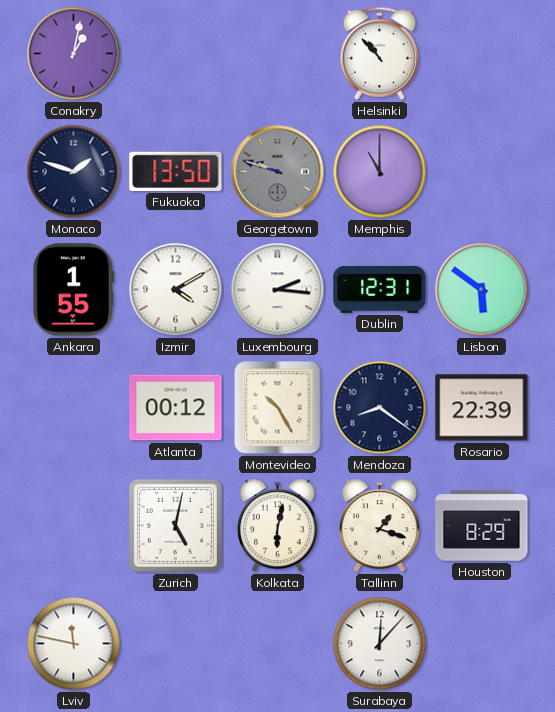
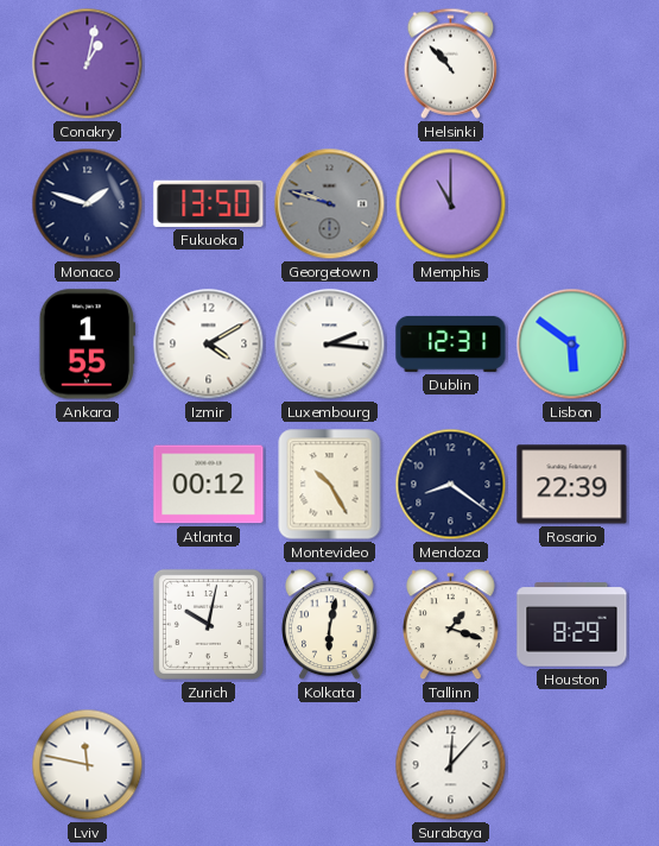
Zurich: 5:02 -> 10:02
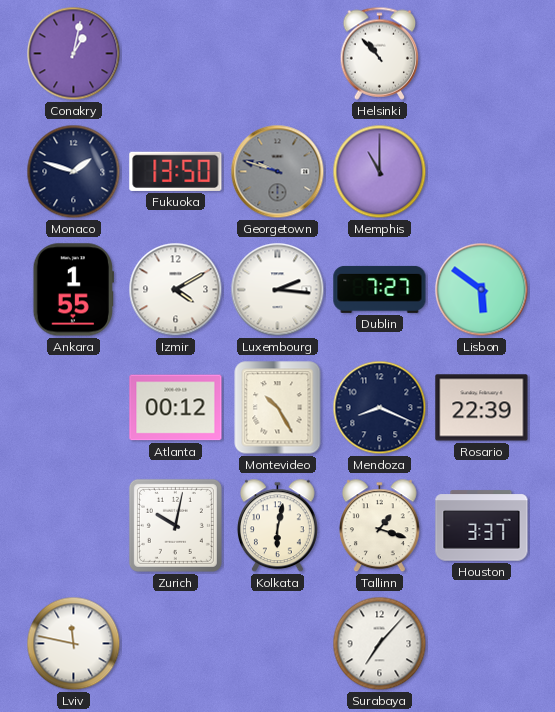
Dublin: 12:31 -> 7:27
Mendoza: 8:21 -> 8:19
Houston: 8:29 -> 3:37
Surabaya: 12:07 -> 7:07
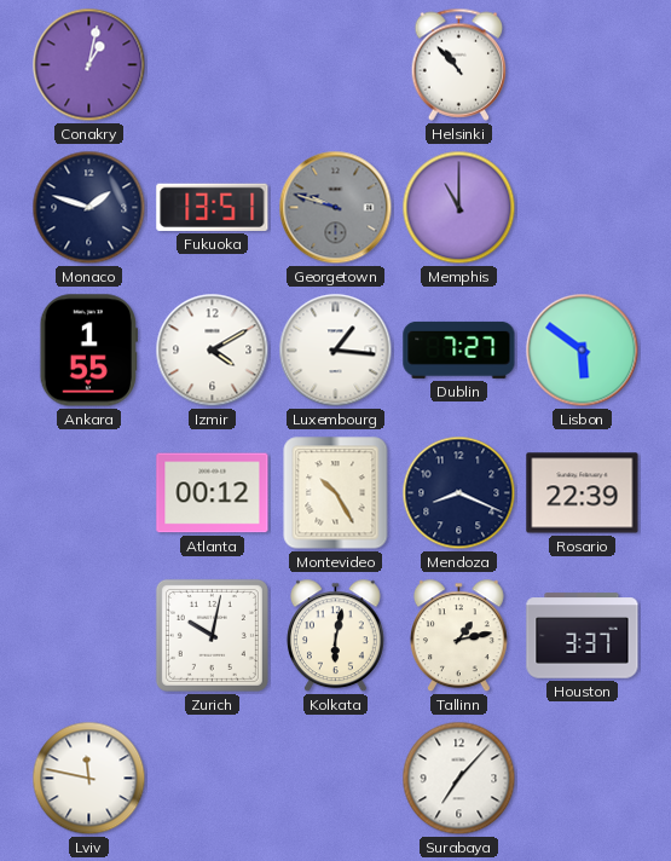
Fukuoka: 13:50 -> 13:51
Luxembourg: 2:16 -> 1:16
Tallinn: 1:18 -> 1:13
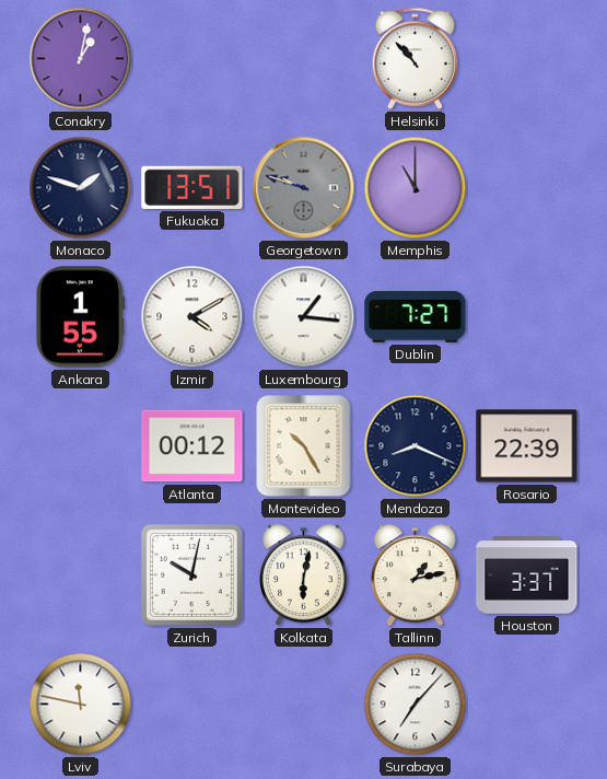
Lisbon: 5:51 -> none
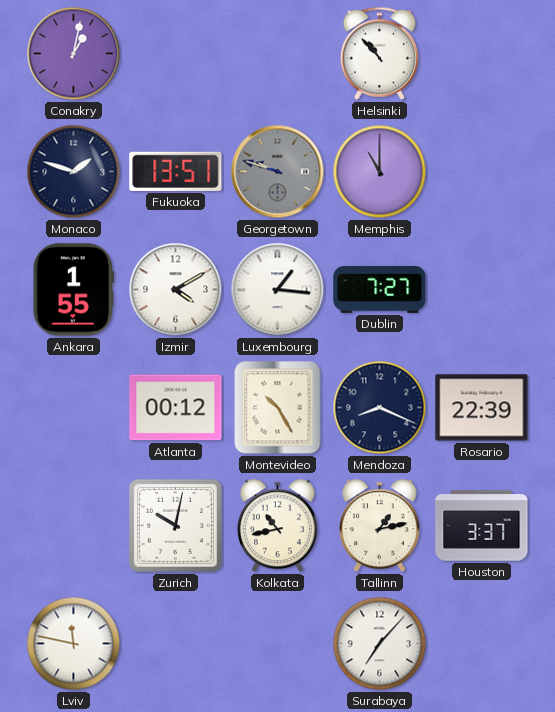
Kolkata: 6:02 -> 10:43
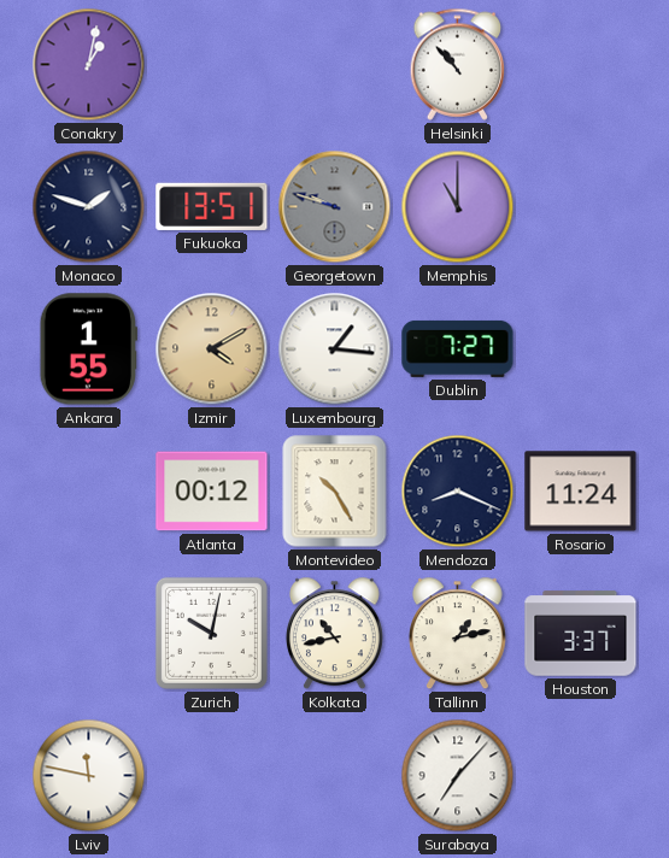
Izmir dial: white -> champagne
Rosario: 22:39 -> 11:24
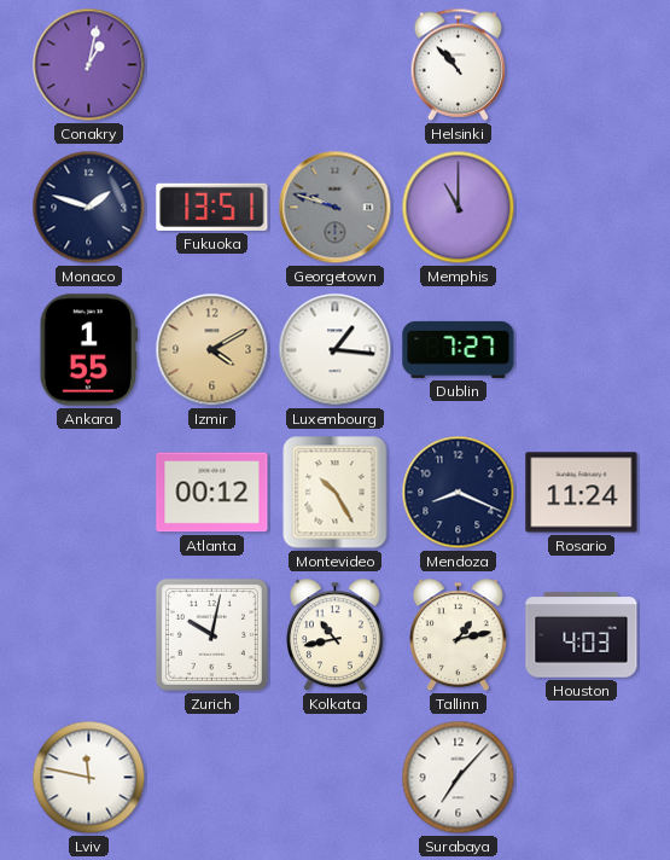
Houston: 3:37 -> 4:03
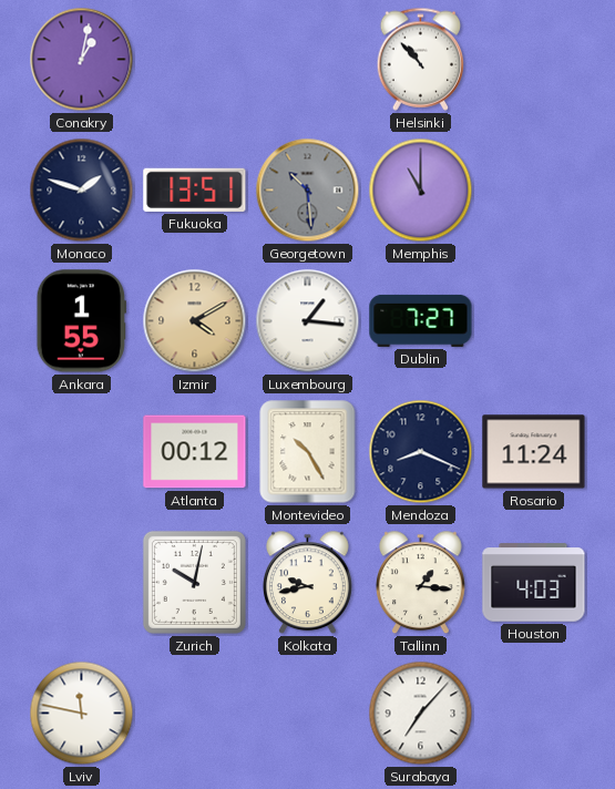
Georgetown: 9:48 -> 10:29
Kolkata: 10:43 -> 9:43
Tallinn: 1:13 -> 1:16
